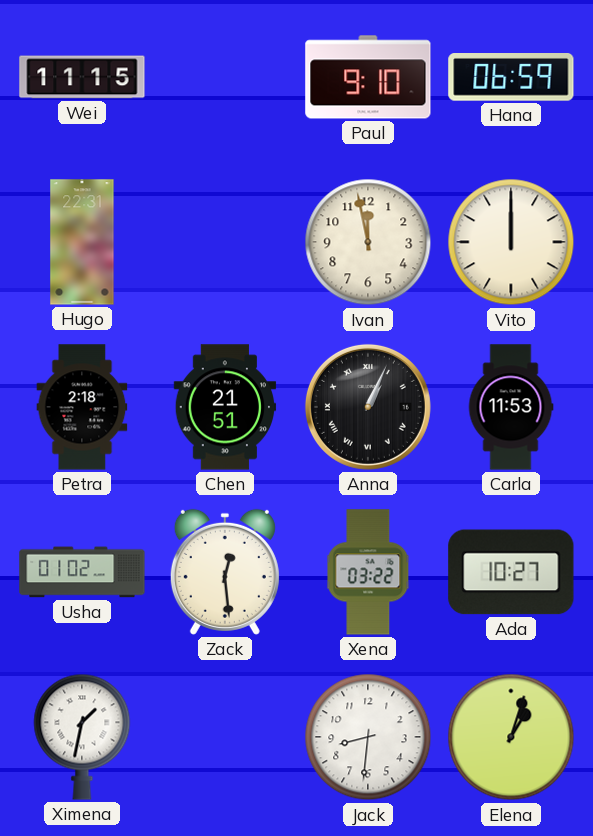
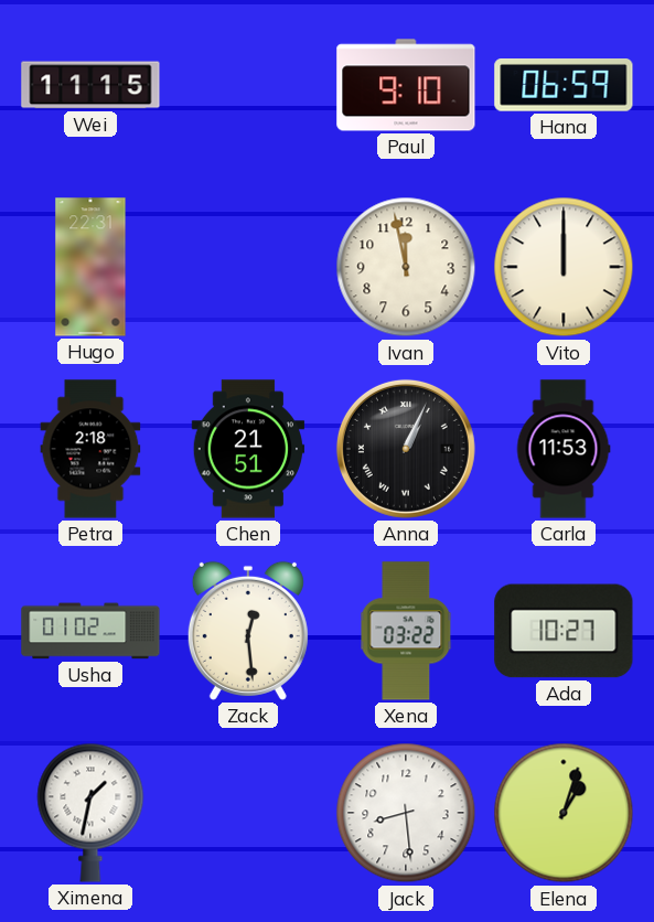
Jack: 8:31 -> 8:29
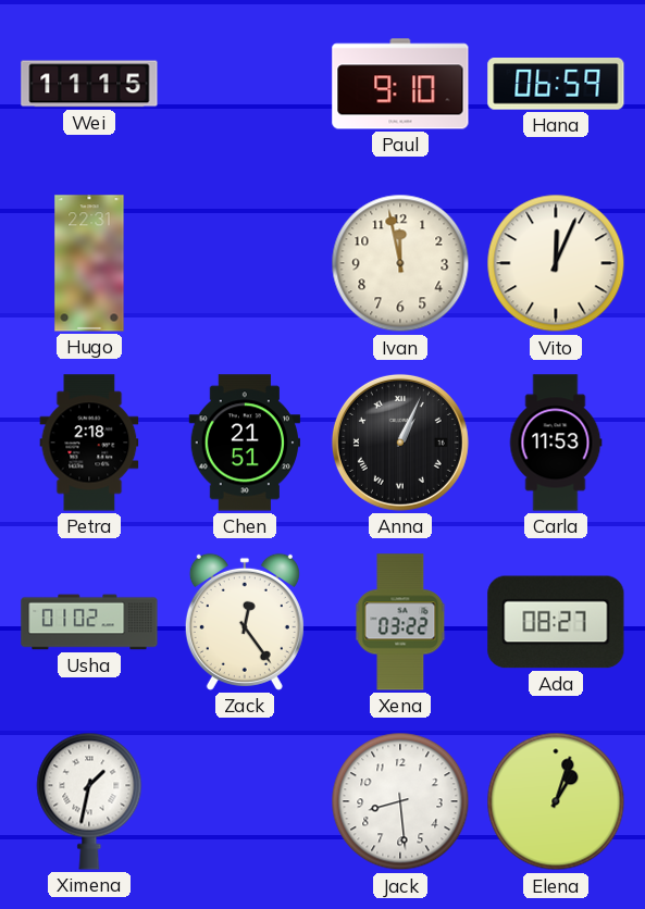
Vito: 12:00 -> 12:04
Zack: 12:29 -> 12:24
Ada: 10:27 -> 08:27
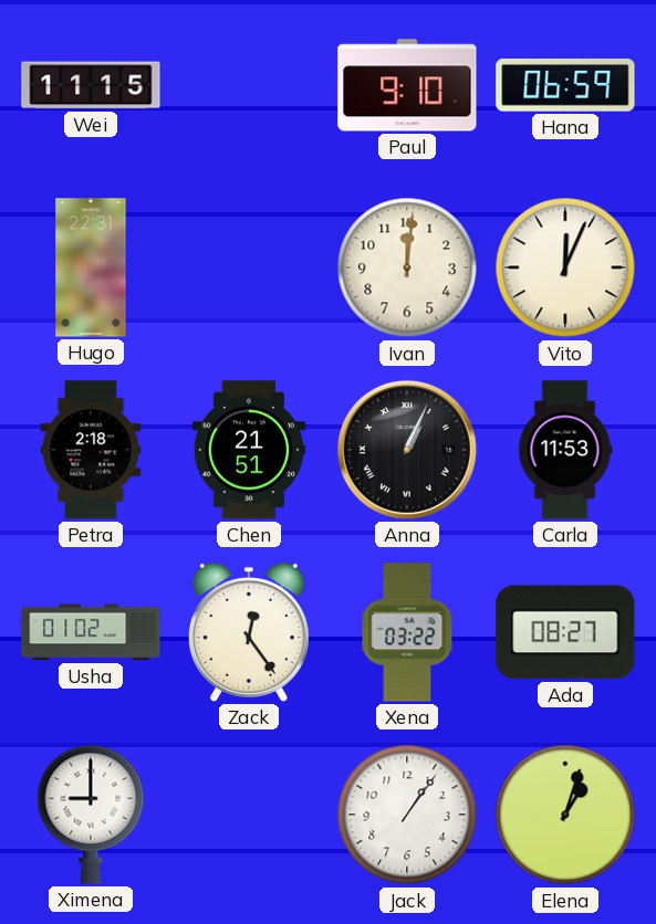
Ivan: 11:58 -> 12:01
Ximena: 1:32 -> 9:00
Jack: 8:29 -> 1:06
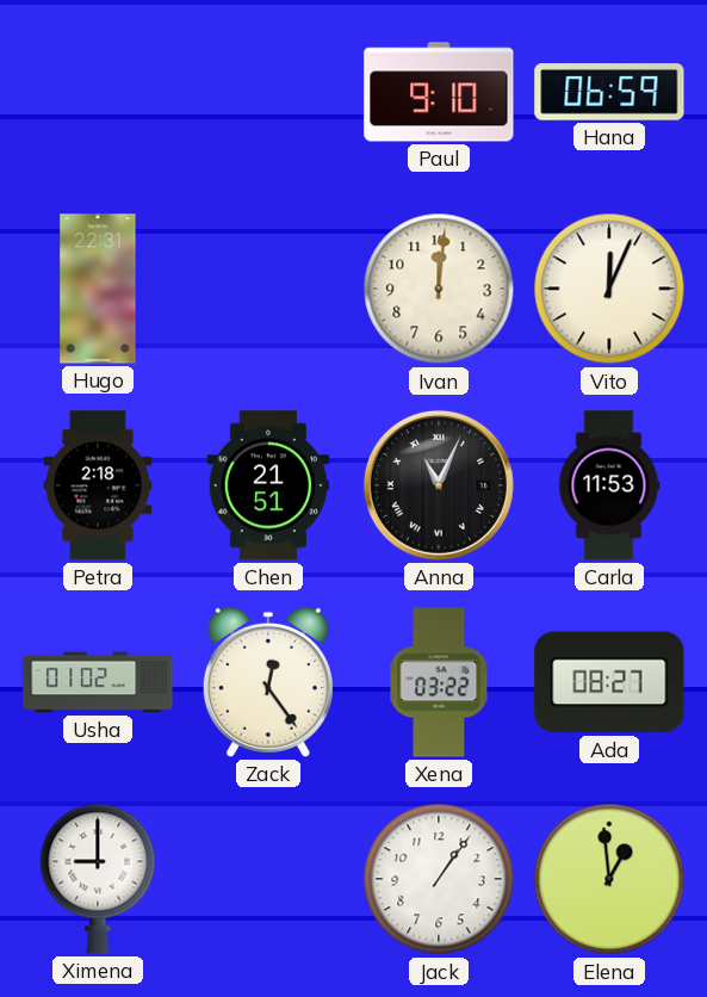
Wei: 11:15 -> none
Anna: 1:04 -> 11:04
Elena: 1:03 -> 12:59
